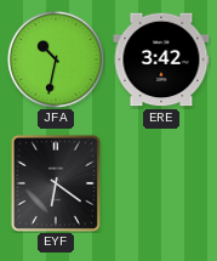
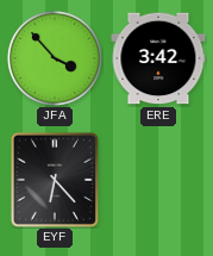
JFA: 10:32 -> 3:53
EYF: 6:21 -> 6:23
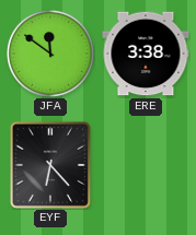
JFA: 3:53 -> 11:51
ERE: 3:42 -> 3:38
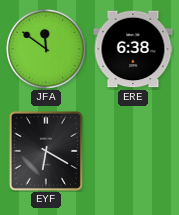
ERE: 3:38 -> 6:38
EYF: 6:23 -> 6:20
